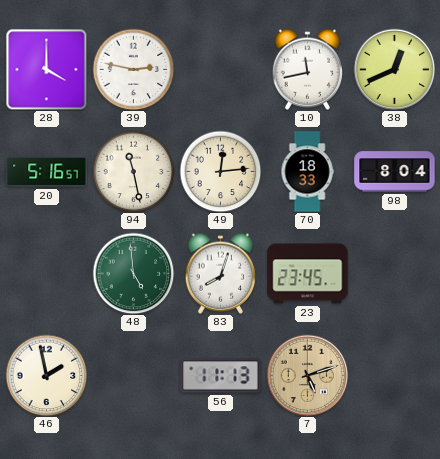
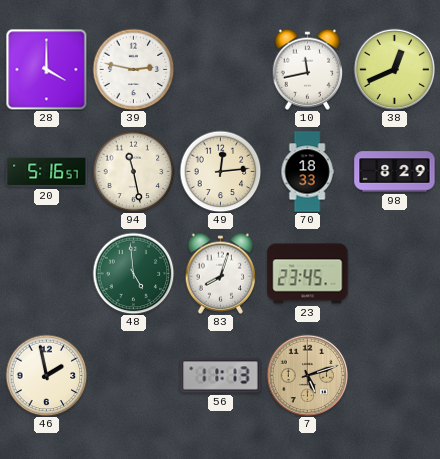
98: 8:04 -> 8:29
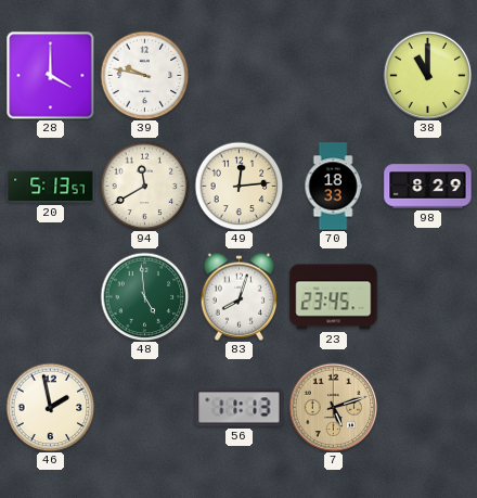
39: 2:47 -> 9:47
10: 11:43 -> none
38: 12:41 -> 11:00
20: 5:16 -> 5:13
94: 11:28 -> 11:40
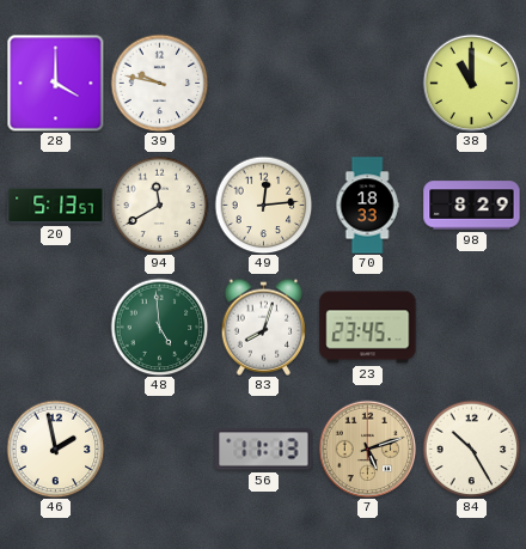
84: none -> 10:25
